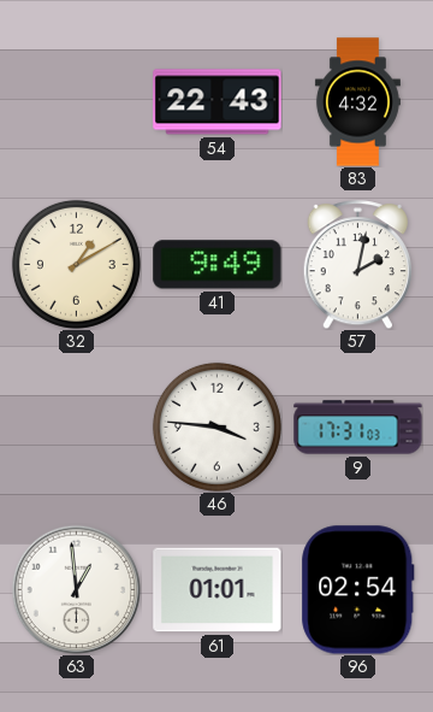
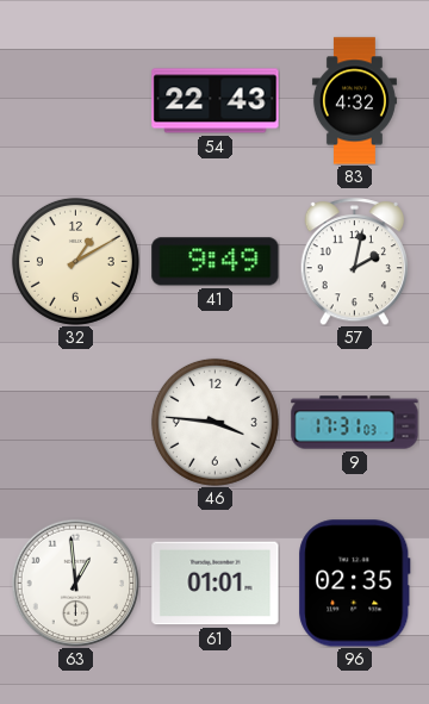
96: 02:54 -> 02:35
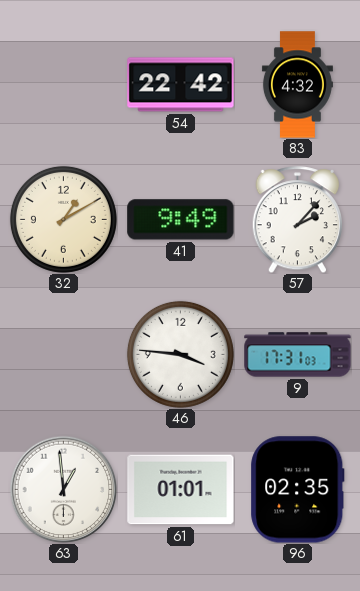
54: 22:43 -> 22:42
57: 2:02 -> 2:07
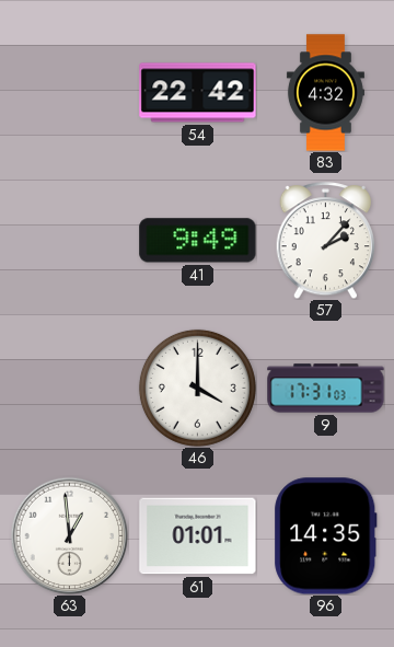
32: 1:10 -> none
46: 3:46 -> 4:00
96: 02:35 -> 14:35
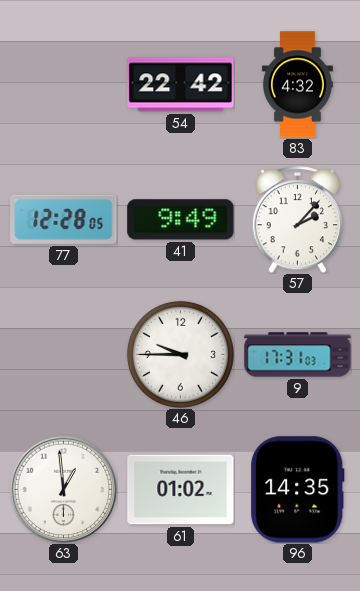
77: none -> 12:28
46: 4:00 -> 9:45
61: 01:01 -> 01:02
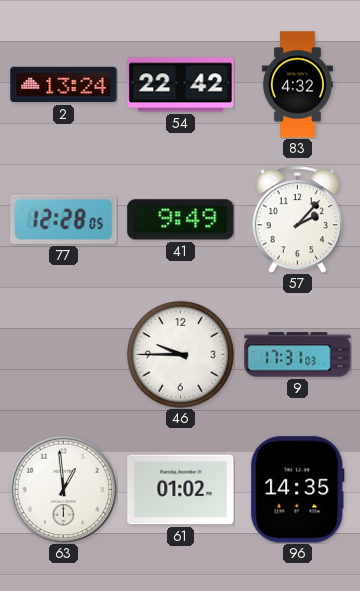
2: none -> 13:24
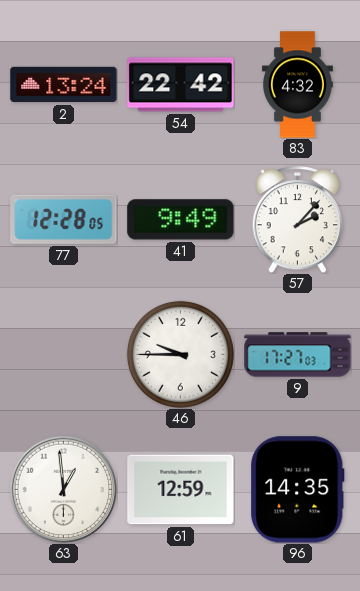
9: 17:31 -> 17:27
61: 01:02 -> 12:59
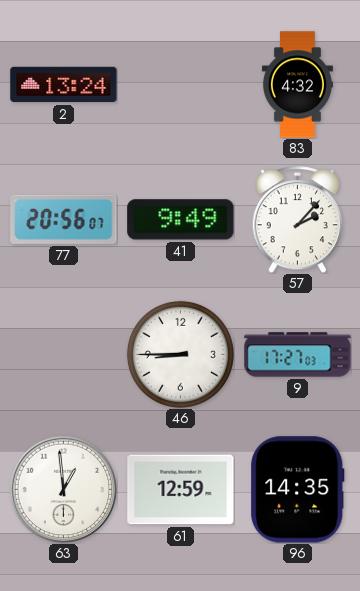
54: 22:42 -> none
77: 12:28 -> 20:56
46: 9:45 -> 8:45
